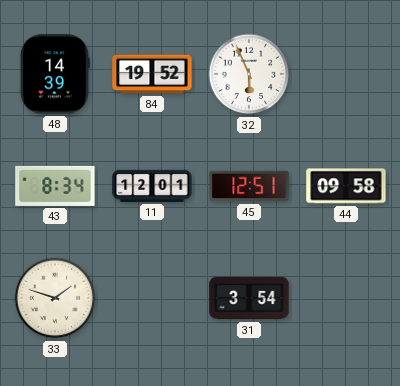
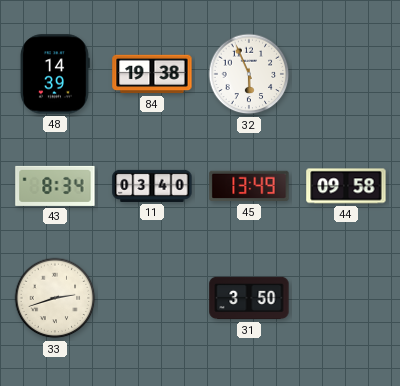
84: 19:52 -> 19:38
11: 12:01 -> 03:40
45: 12:51 -> 13:49
33: 1:48 -> 2:42
31: 3:54 -> 3:50
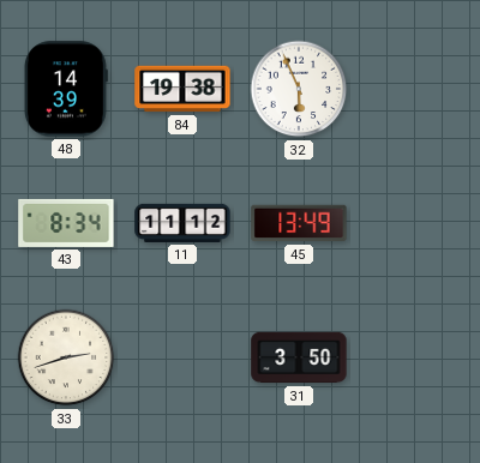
11: 03:40 -> 11:12
44: 09:58 -> none
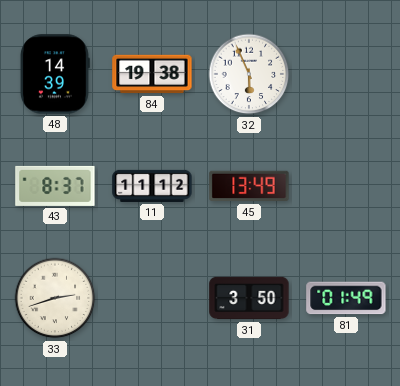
43: 8:34 -> 8:37
81: none -> 01:49
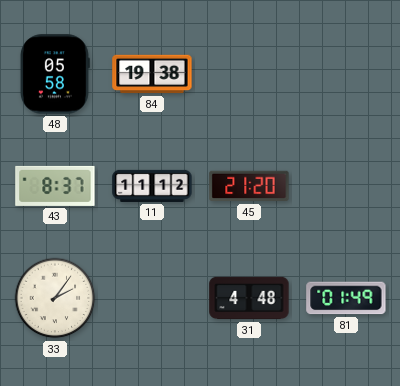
48: 14:39 -> 05:58
32: 5:56 -> none
45: 13:49 -> 21:20
33: 2:42 -> 2:06
31: 3:50 -> 4:48
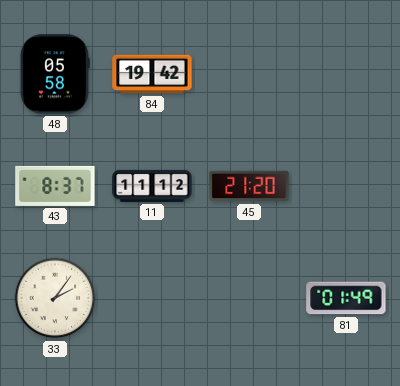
84: 19:38 -> 19:42
31: 4:48 -> none
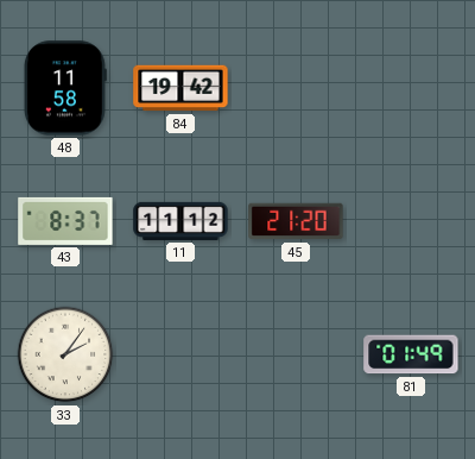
48: 05:58 -> 11:58
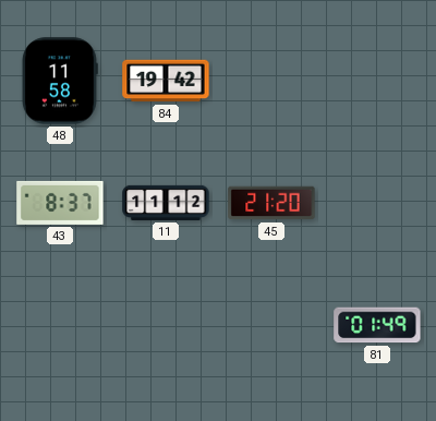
33: 2:06 -> none
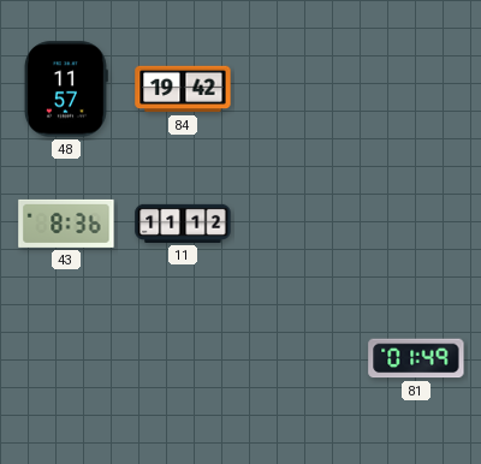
48: 11:58 -> 11:57
43: 8:37 -> 8:36
45: 21:20 -> none
